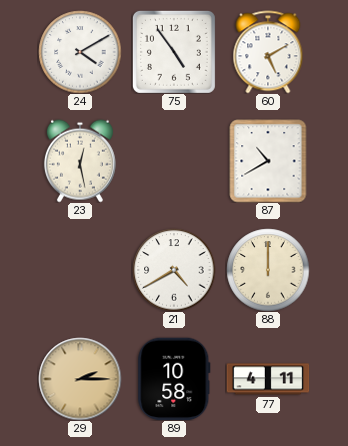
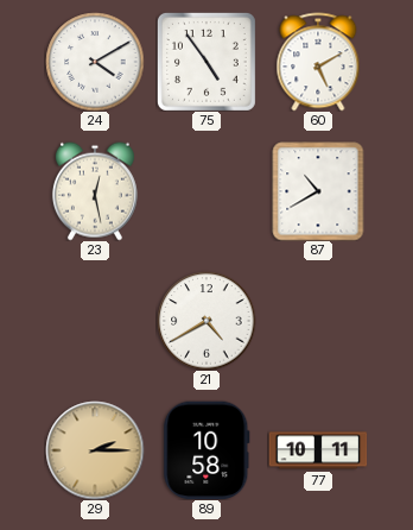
88: 12:00 -> none
77: 4:11 -> 10:11
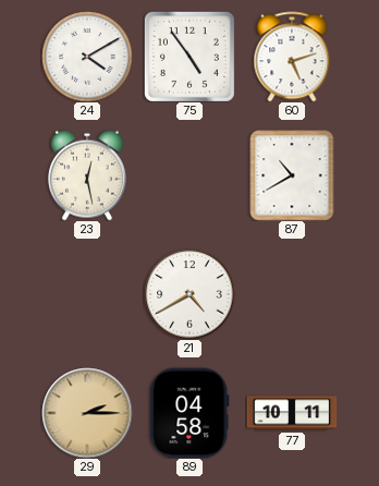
60: 5:10 -> 5:12
89: 10:58 -> 04:58
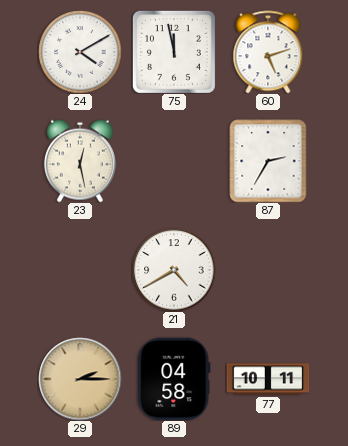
75: 4:54 -> 11:58
87: 10:40 -> 2:35
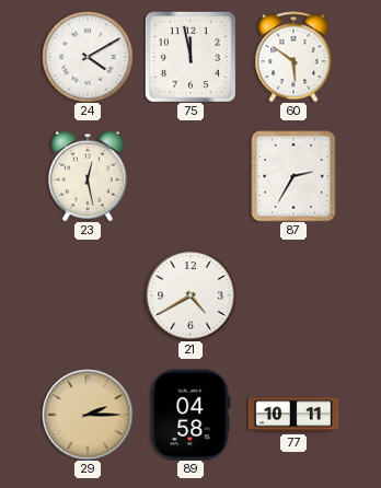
60: 5:12 -> 5:51
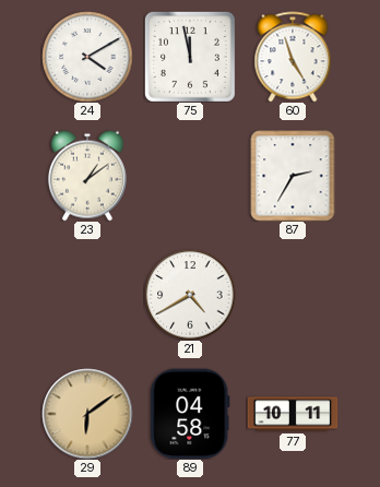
60: 5:51 -> 4:57
23: 12:28 -> 1:09
29: 2:15 -> 6:09
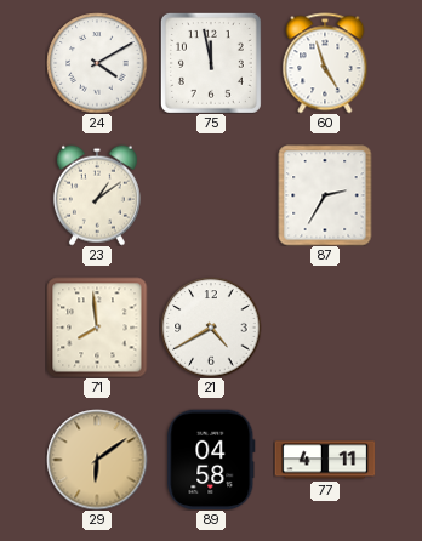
71: none -> 7:59
77: 10:11 -> 4:11
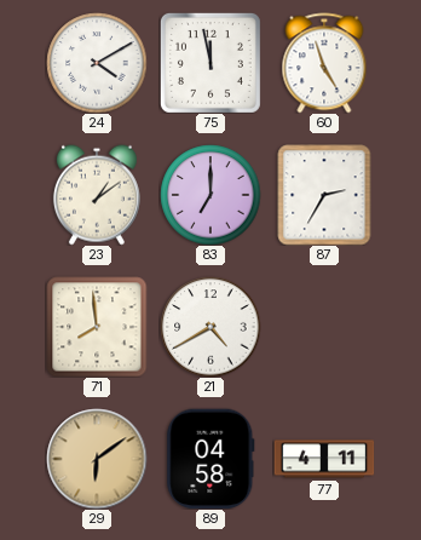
83: none -> 7:00
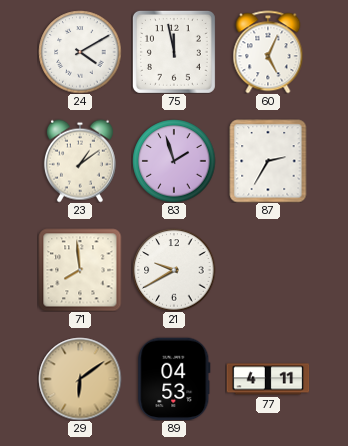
60: 4:57 -> 5:04
83: 7:00 -> 1:57
21: 4:40 -> 9:40
89: 04:58 -> 04:53
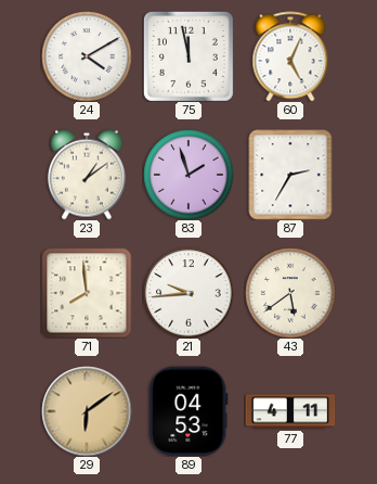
21: 9:40 -> 9:44
43: none -> 5:39
